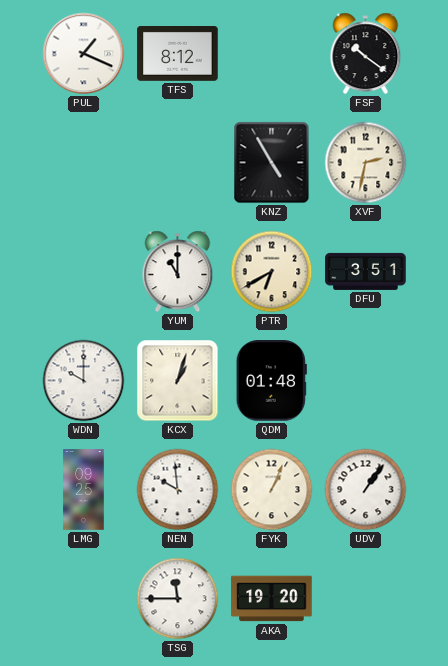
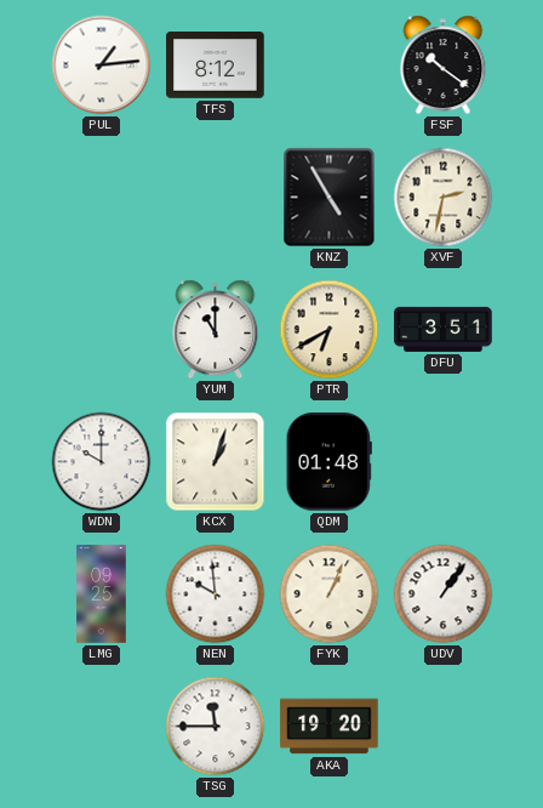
PUL: 1:19 -> 1:14
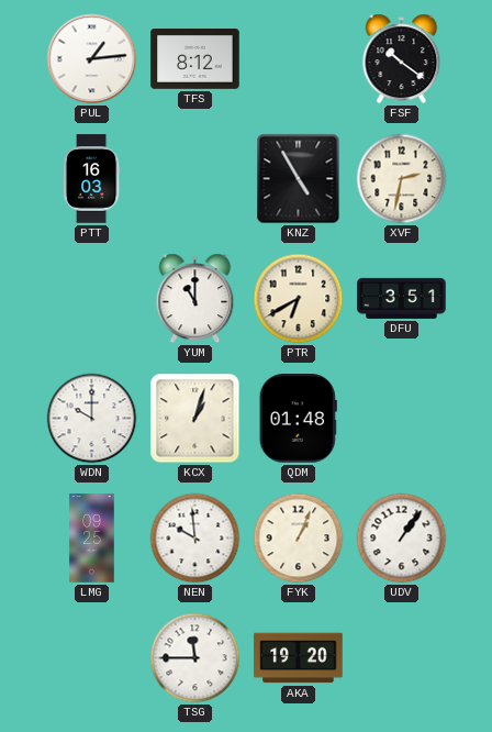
PTT: none -> 16:03
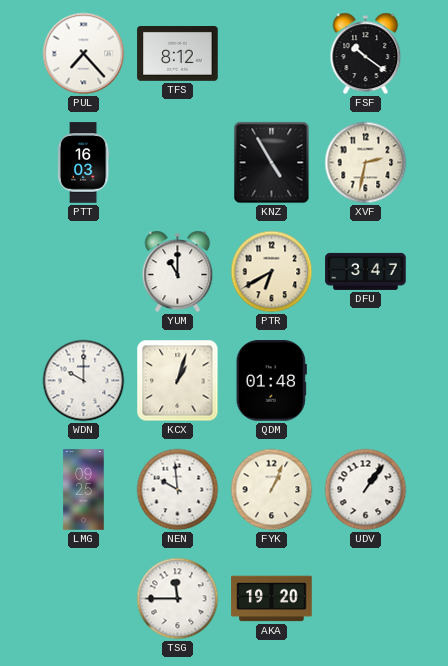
PUL: 1:14 -> 7:23
DFU: 3:51 -> 3:47
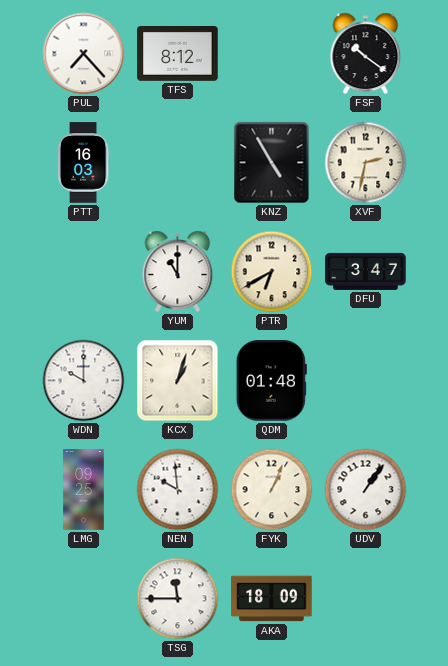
AKA: 19:20 -> 18:09
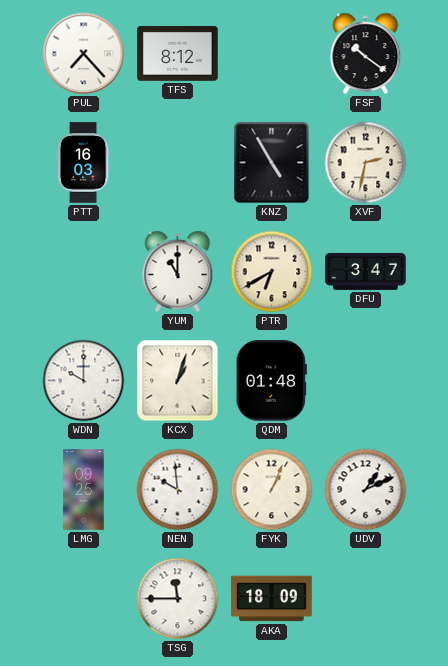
UDV: 1:06 -> 1:11
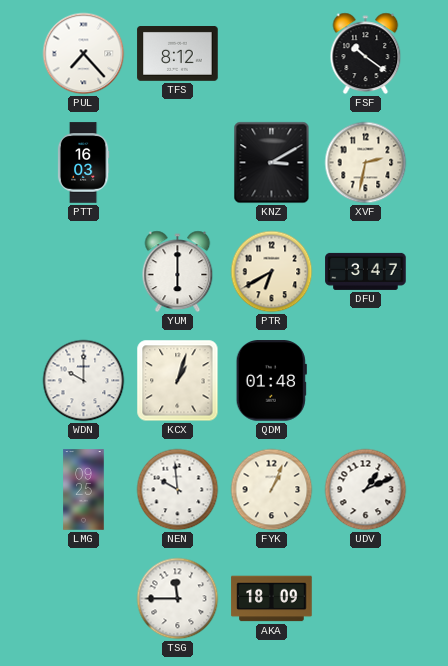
KNZ: 4:55 -> 3:10
YUM: 11:00 -> 6:00
